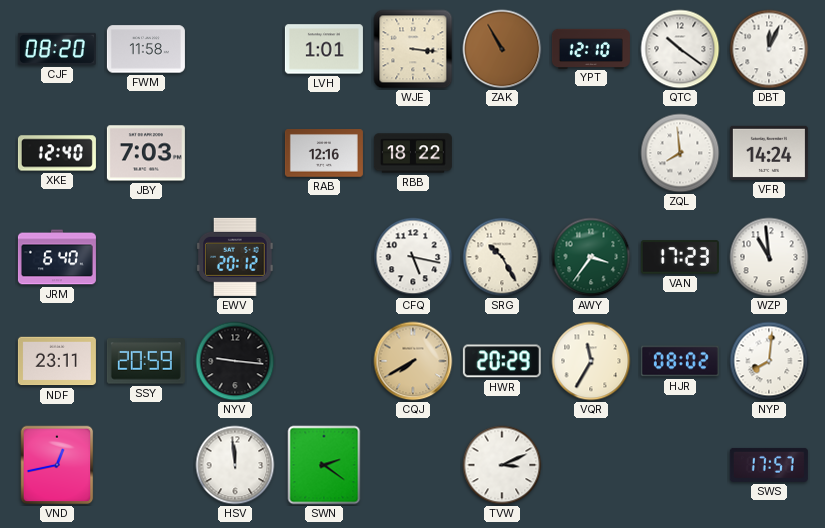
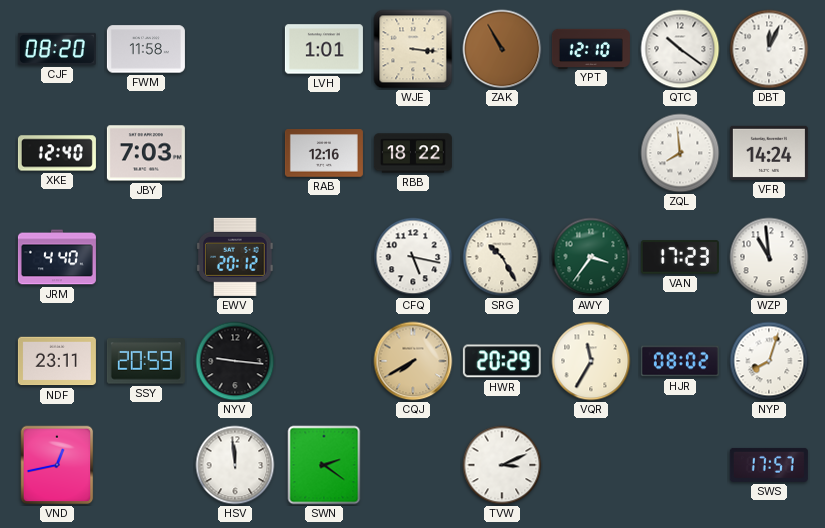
JRM: 6:40 -> 4:40
NYP: 8:01 -> 8:03
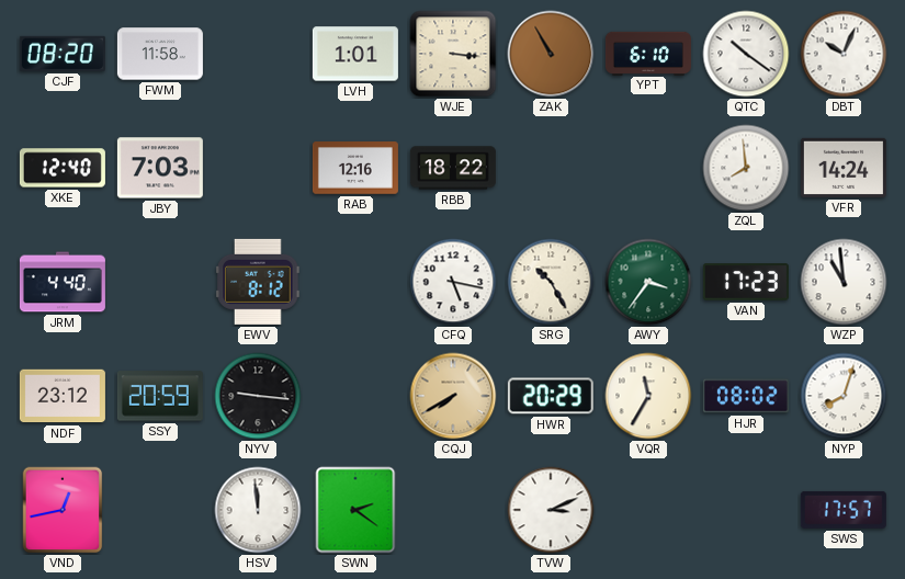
YPT: 12:10 -> 6:10
DBT: 12:04 -> 10:04
EWV: 20:12 -> 8:12
NDF: 23:11 -> 23:12
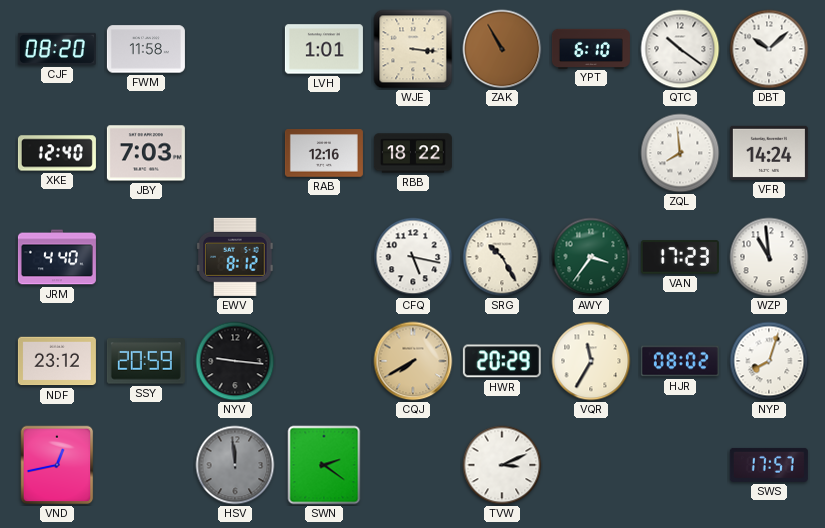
DBT: 10:04 -> 10:08
HSV dial: white -> grey
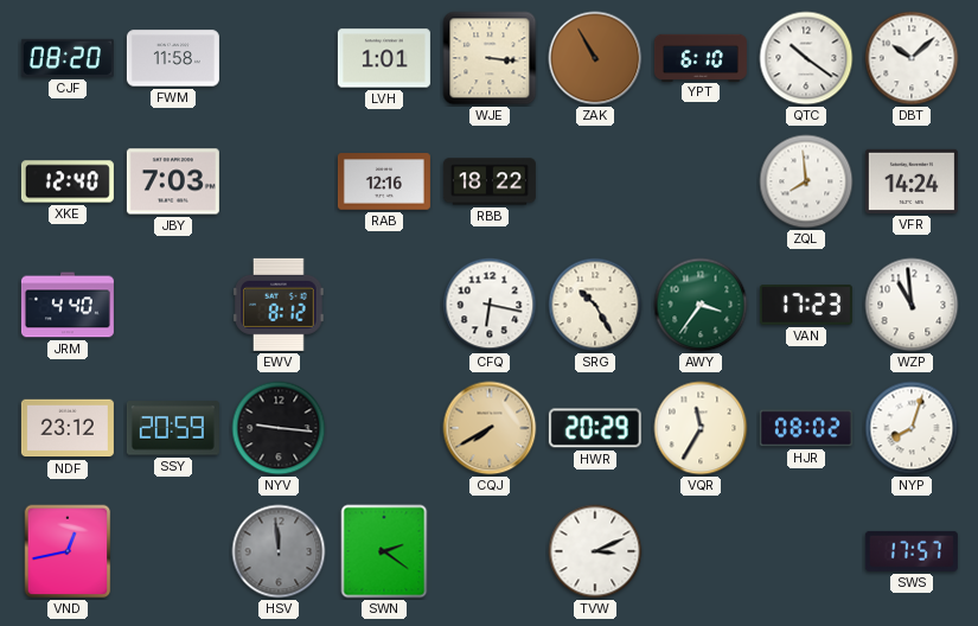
CFQ: 5:17 -> 6:17
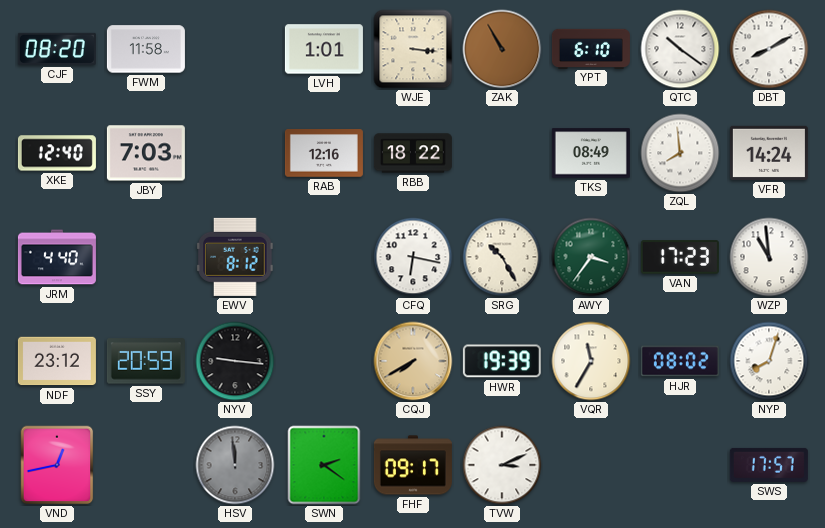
DBT: 10:08 -> 8:10
TKS: none -> 08:49
HWR: 20:29 -> 19:39
FHF: none -> 09:17
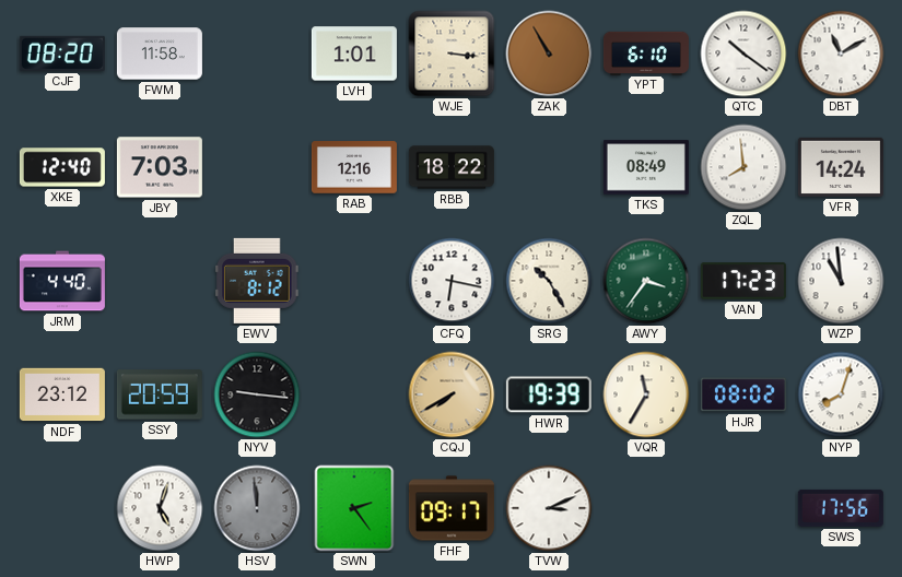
DBT: 8:10 -> 11:10
VND: 12:43 -> none
HWP: none -> 5:03
SWN: 2:21 -> 2:24
SWS: 17:57 -> 17:56
